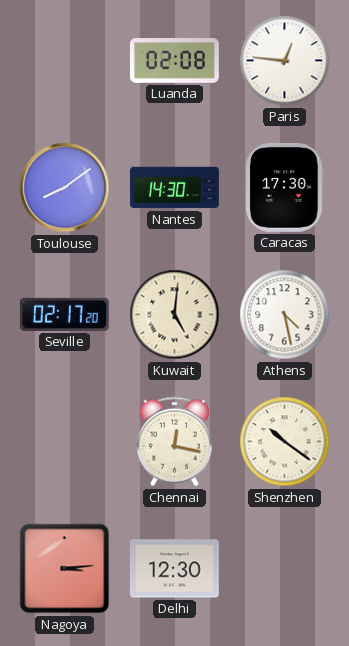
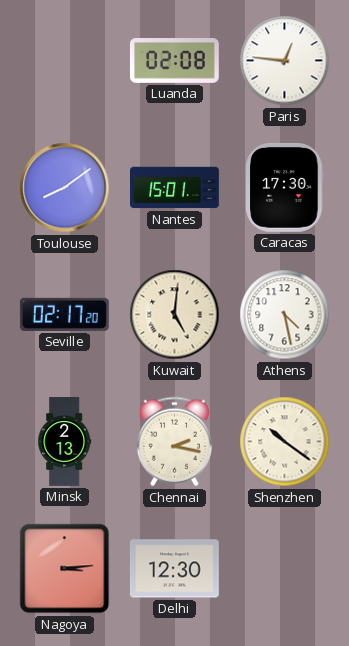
Nantes: 14:30 -> 15:01
Minsk: none -> 2:13
Chennai: 12:17 -> 2:17
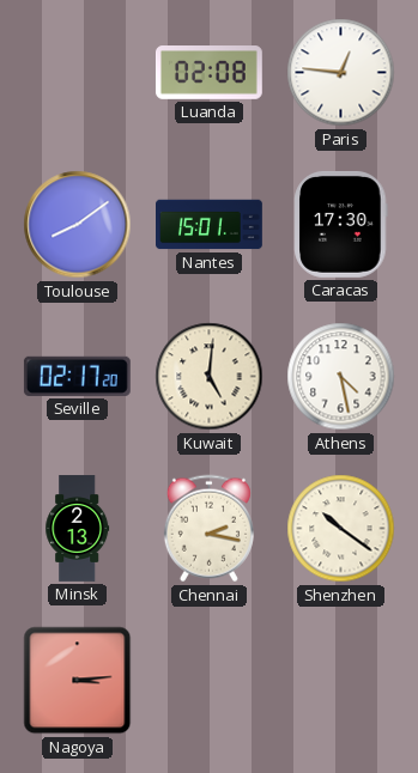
Delhi: 12:30 -> none
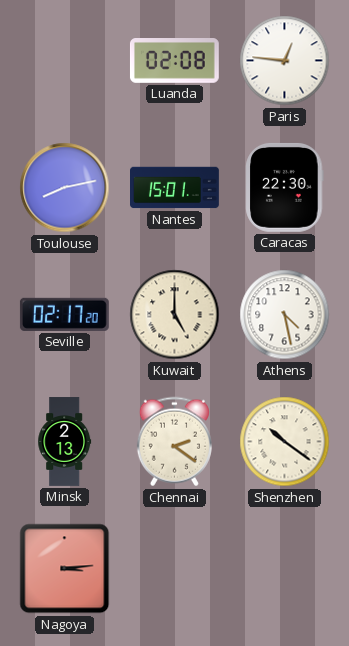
Toulouse: 8:09 -> 8:13
Caracas: 17:30 -> 22:30
Kuwait: 5:01 -> 5:00
Chennai: 2:17 -> 2:21
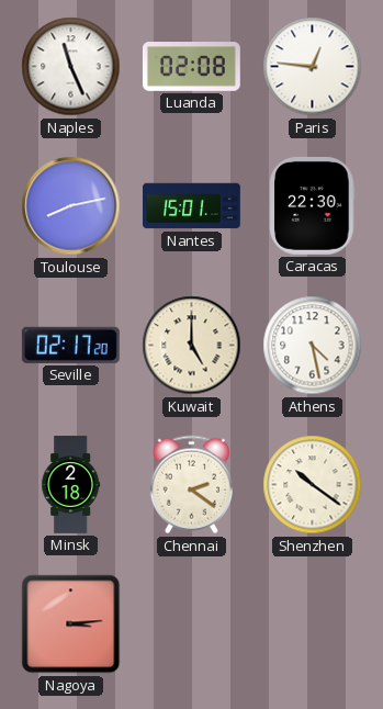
Naples: none -> 11:26
Minsk: 2:13 -> 2:18
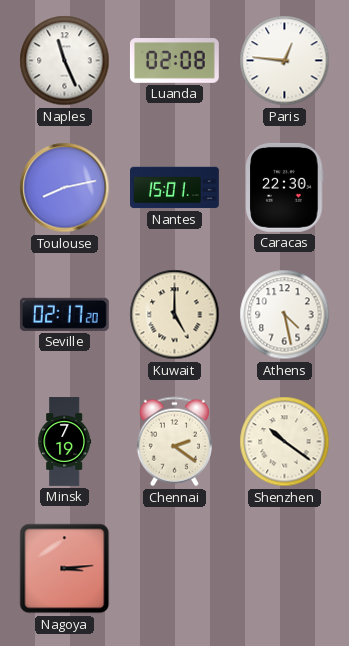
Minsk: 2:18 -> 7:19
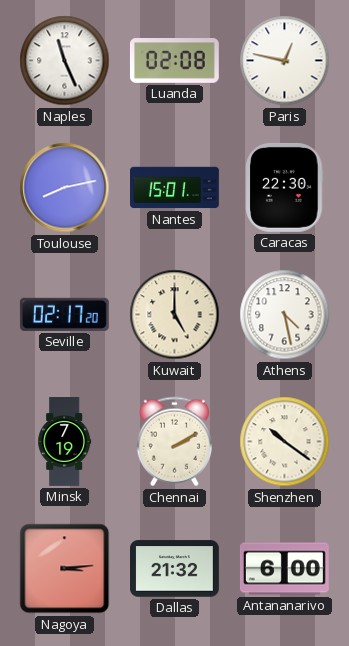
Paris: 12:46 -> 12:47
Chennai: 2:21 -> 2:10
Dallas: none -> 21:32
Antananarivo: none -> 6:00
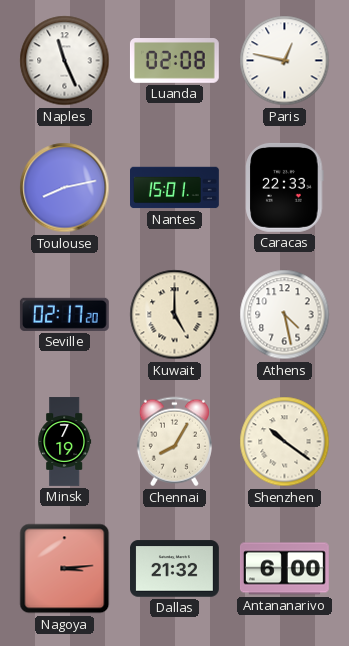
Caracas: 22:30 -> 22:33
Chennai: 2:10 -> 8:05
